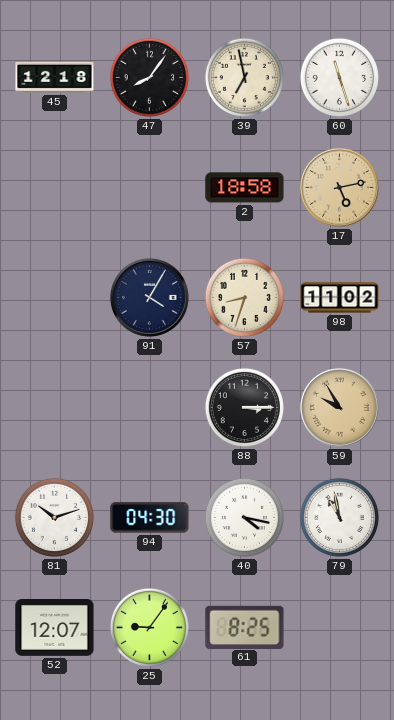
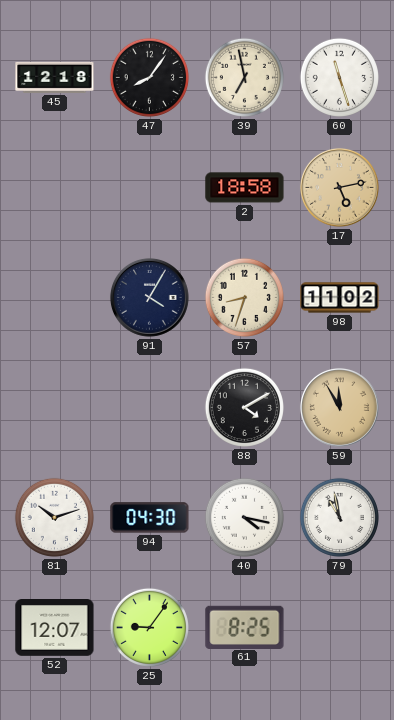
88: 3:15 -> 4:10
59: 9:55 -> 11:55
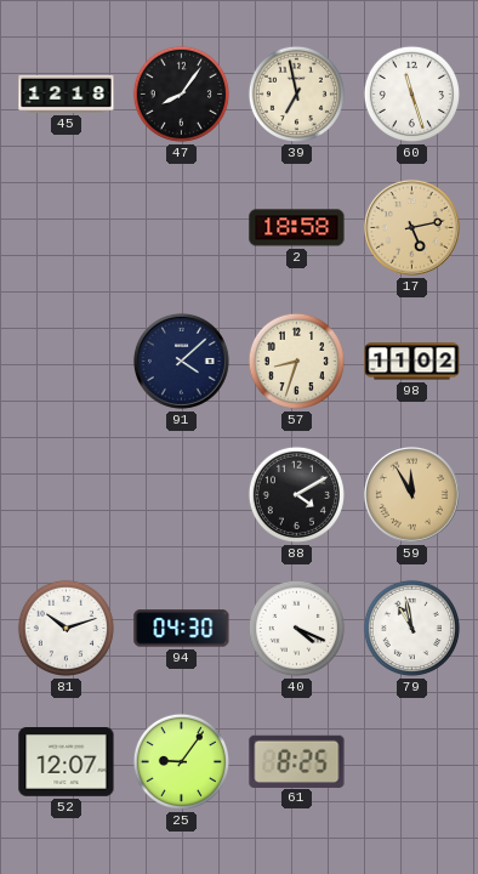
91: 4:05 -> 4:08
40: 4:17 -> 4:19
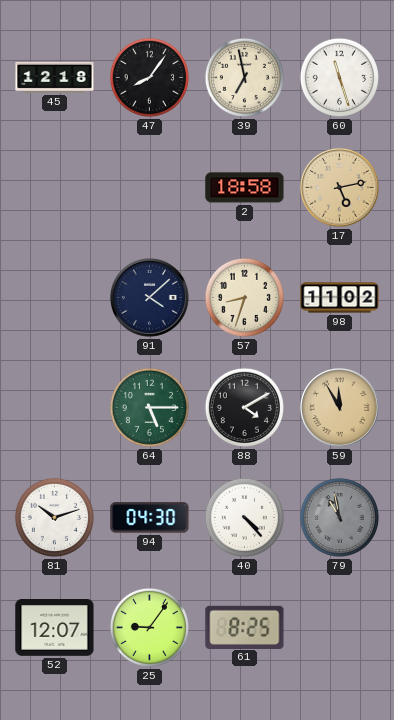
64: none -> 5:15
40: 4:19 -> 4:23
79 dial: white -> grey
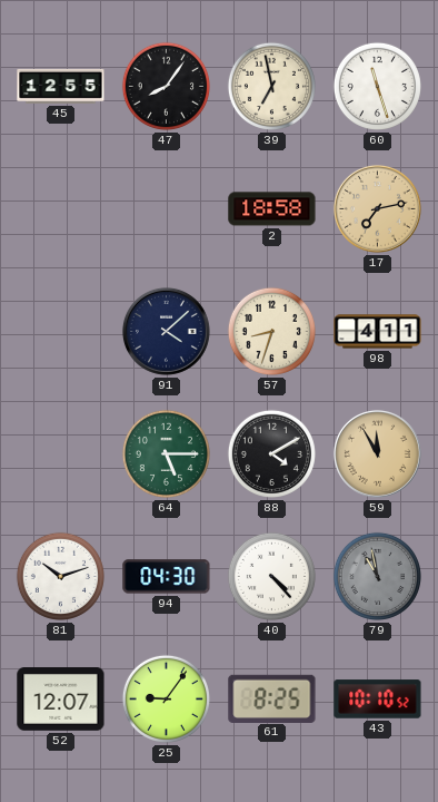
45: 12:18 -> 12:55
17: 5:13 -> 7:13
98: 11:02 -> 4:11
43: none -> 10:10
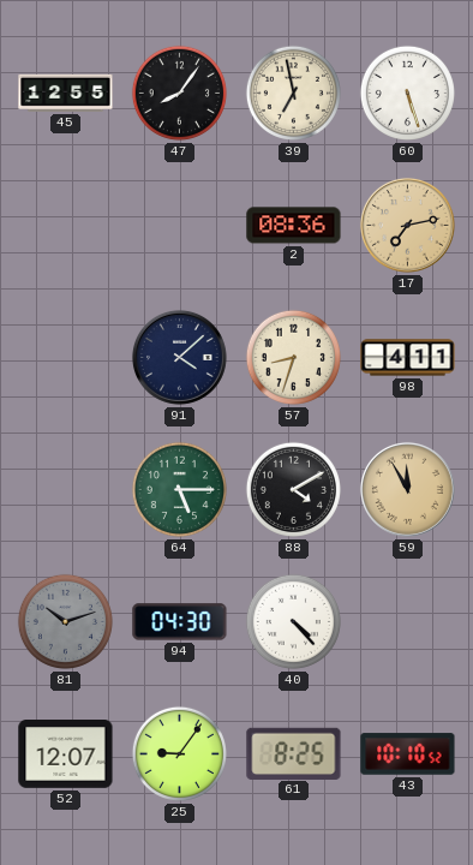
60: 11:27 -> 5:27
2: 18:58 -> 08:36
81 dial: white -> grey
79: 10:58 -> none
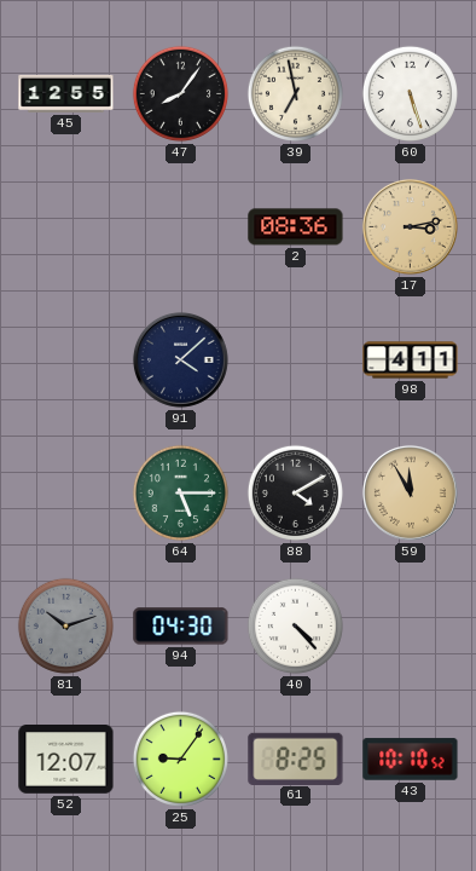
17: 7:13 -> 3:13
57: 8:33 -> none
